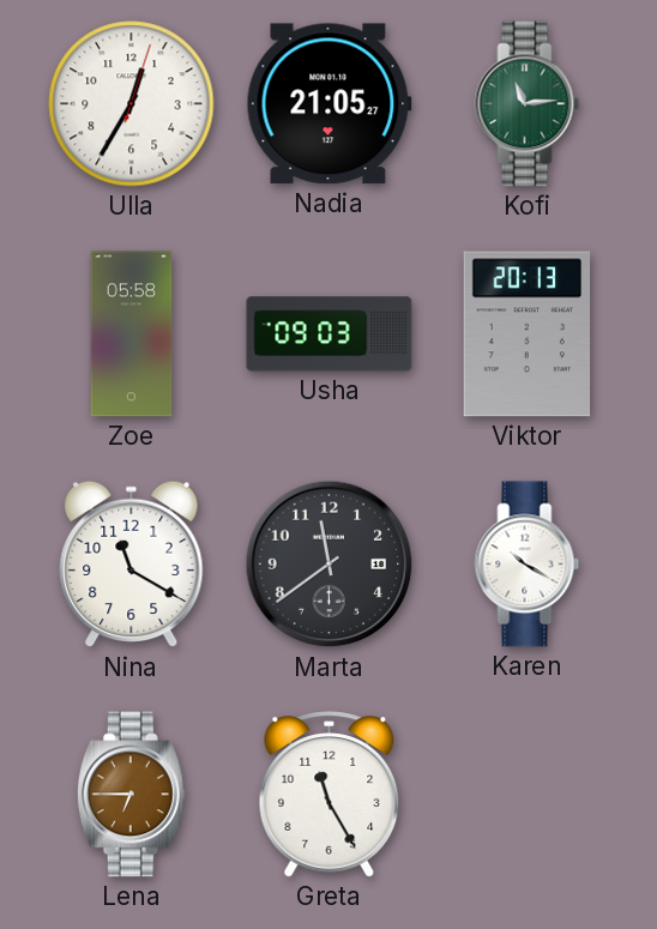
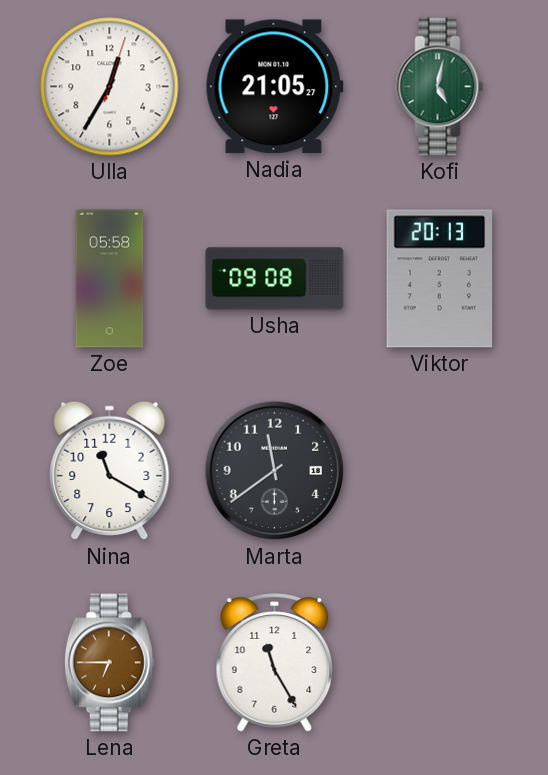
Kofi: 11:14 -> 5:02
Usha: 09:03 -> 09:08
Karen: 10:20 -> none
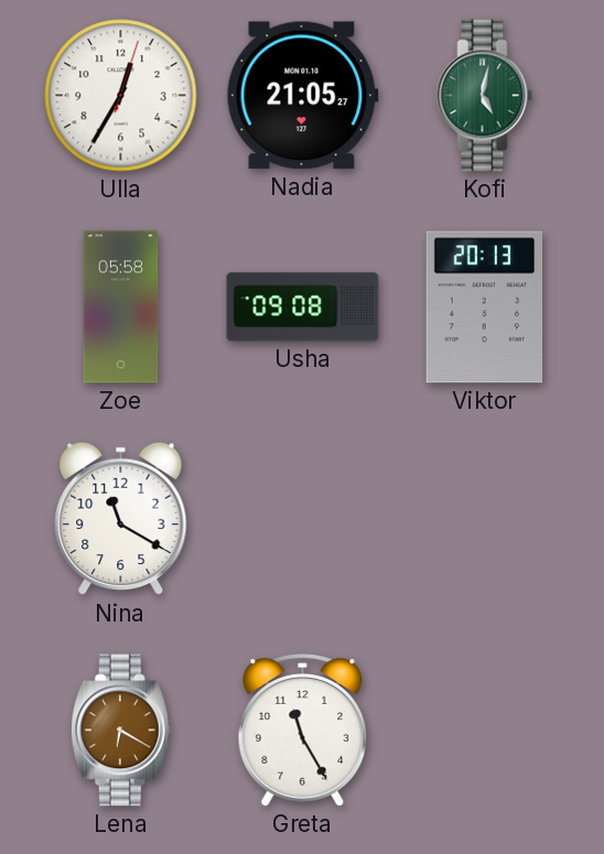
Marta: 11:39 -> none
Lena: 6:45 -> 6:20
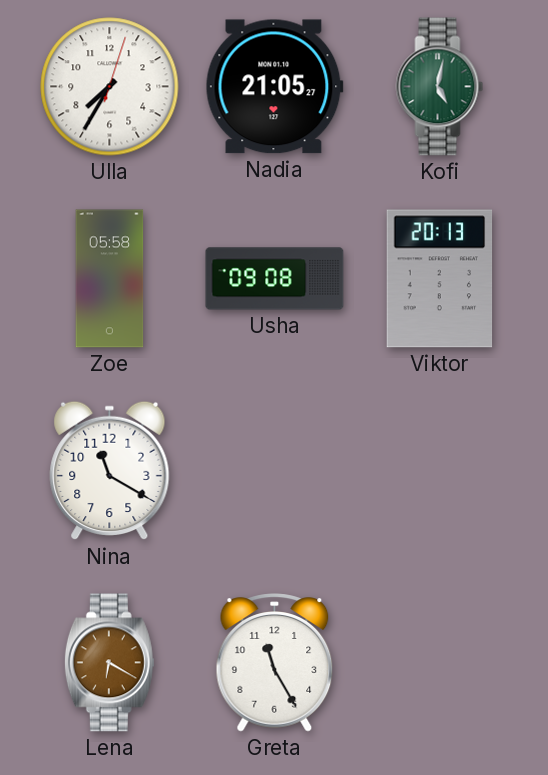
Ulla: 12:35 -> 7:35
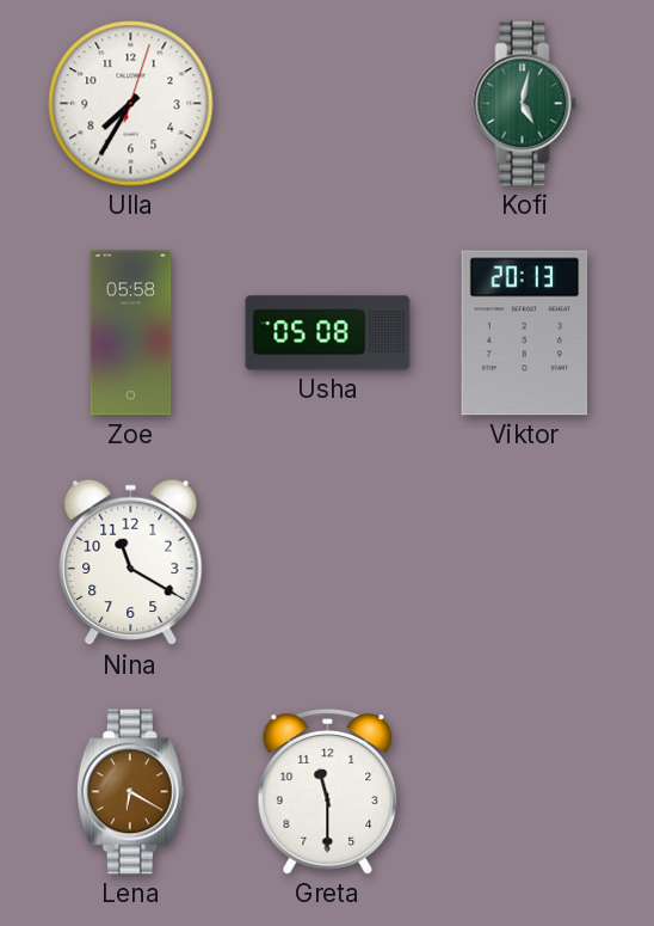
Nadia: 21:05 -> none
Usha: 09:08 -> 05:08
Greta: 11:25 -> 11:30
